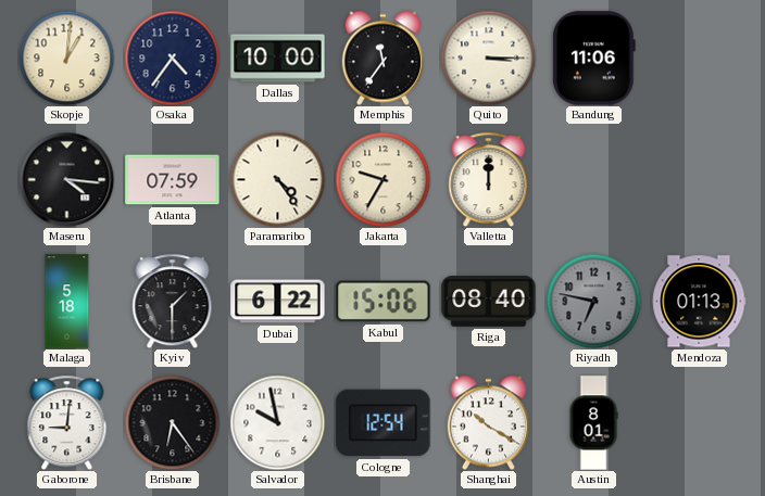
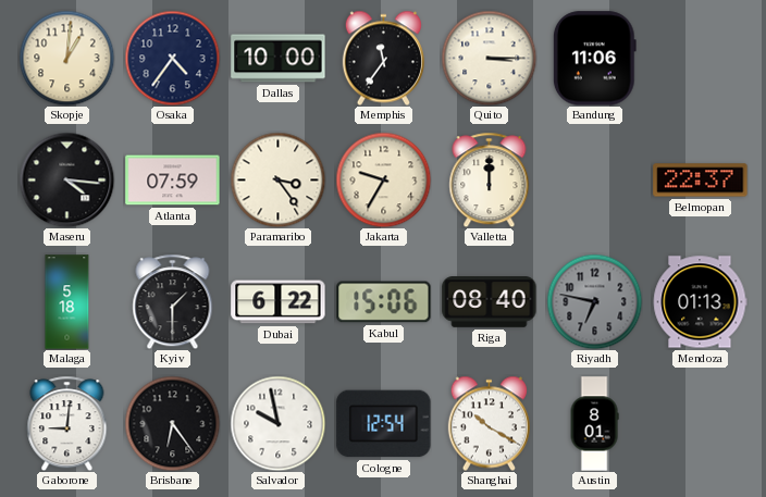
Paramaribo: 4:24 -> 3:24
Belmopan: none -> 22:37
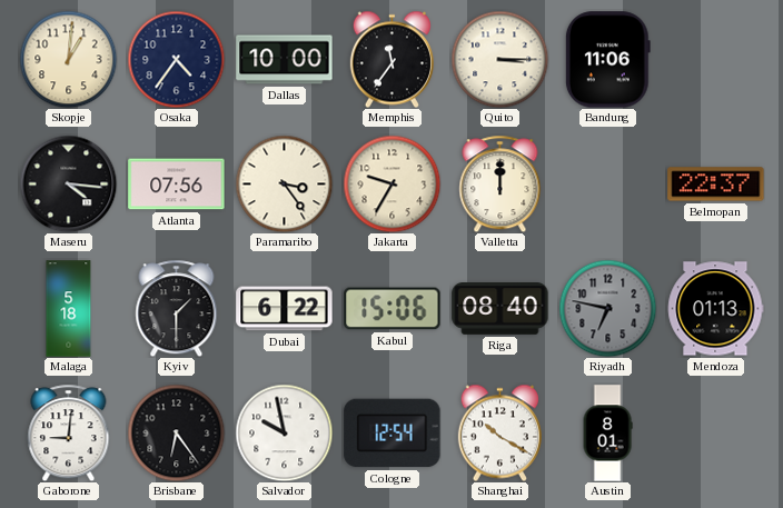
Atlanta: 07:59 -> 07:56
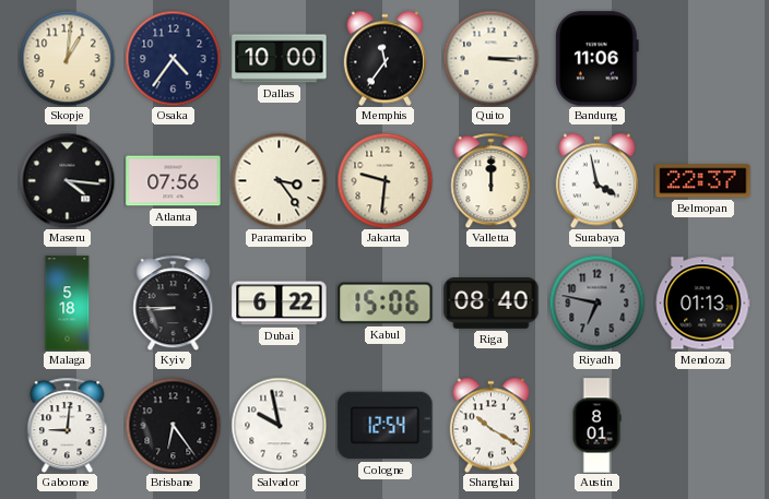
Jakarta: 9:35 -> 9:31
Surabaya: none -> 3:58
Kyiv: 1:30 -> 8:45
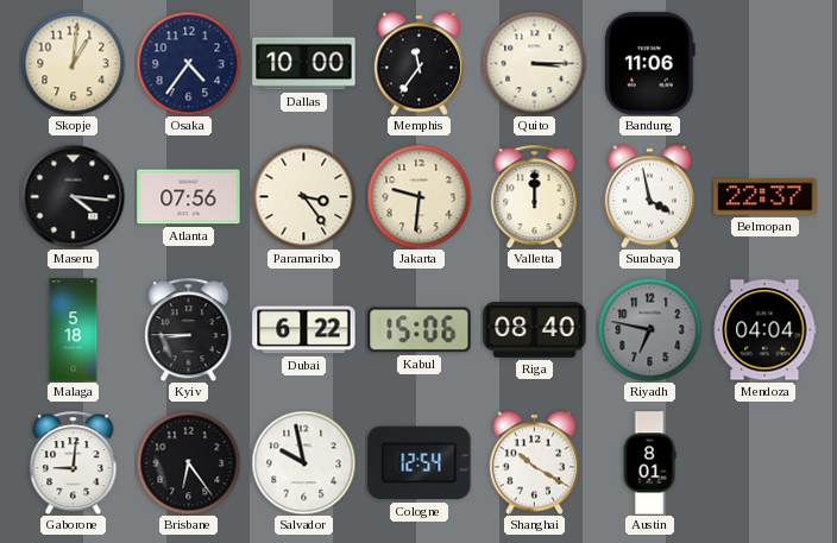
Mendoza: 01:13 -> 04:04
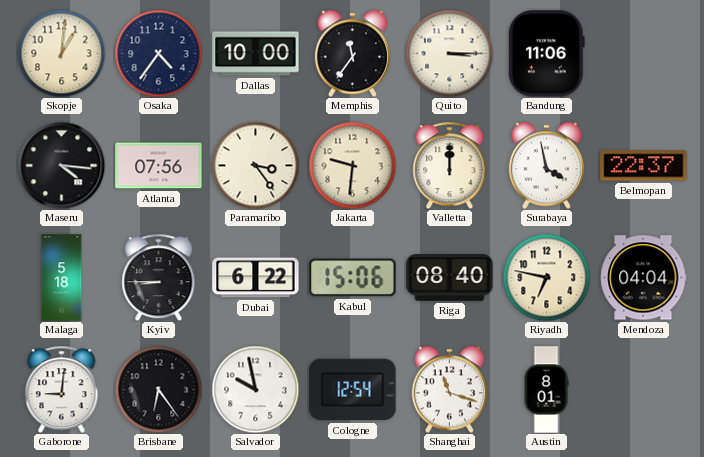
Riyadh dial: grey -> cream
Shanghai: 10:20 -> 11:18
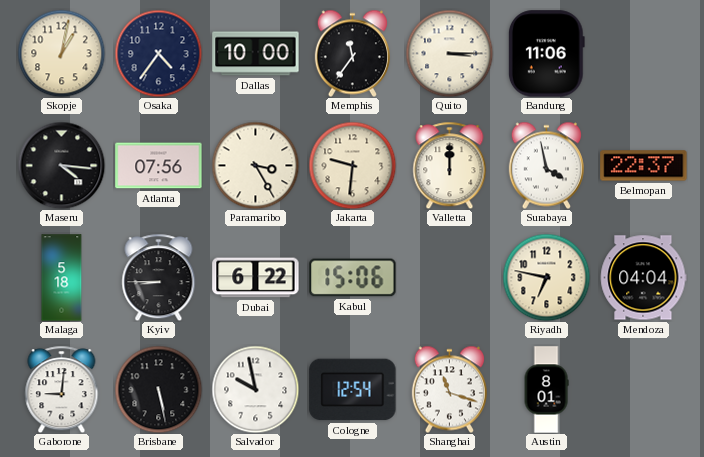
Skopje: 1:01 -> 1:02
Paramaribo: 3:24 -> 3:25
Riga: 08:40 -> none
Brisbane: 6:24 -> 5:28
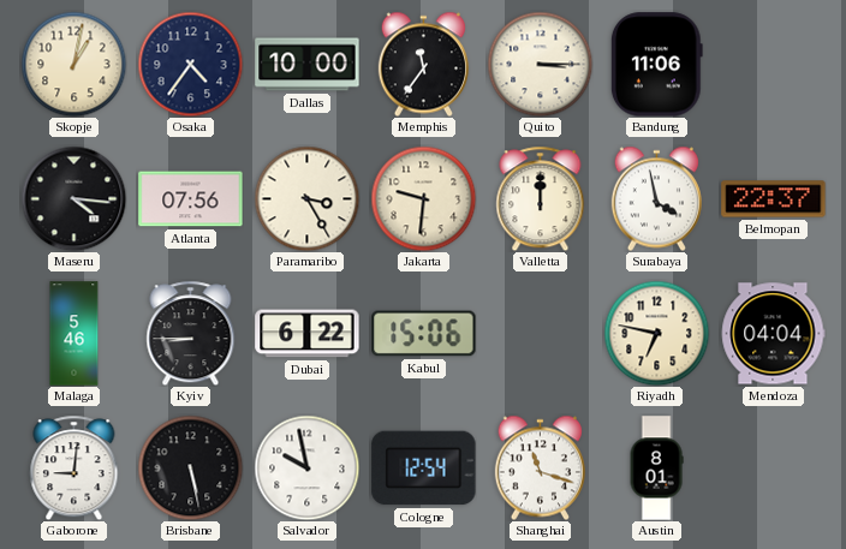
Malaga: 5:18 -> 5:46
